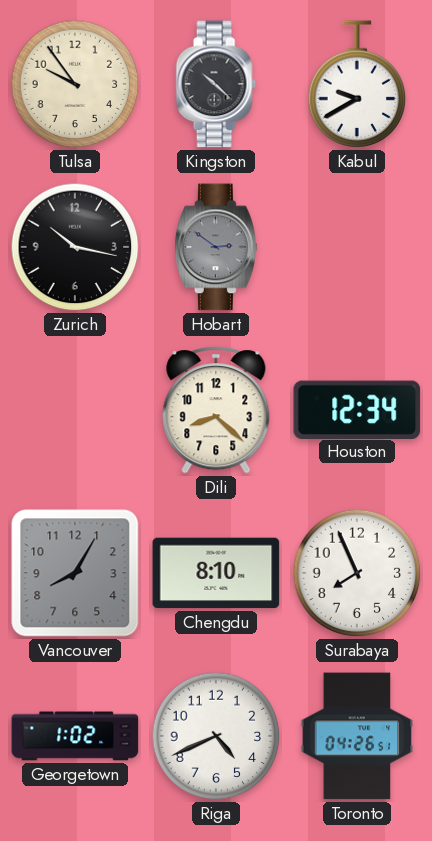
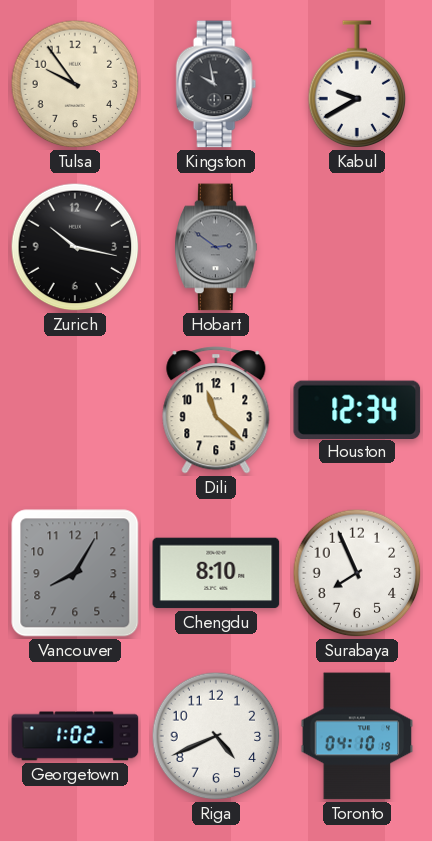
Kingston: 10:22 -> 9:58
Dili: 8:22 -> 11:22
Toronto: 04:26 -> 04:10
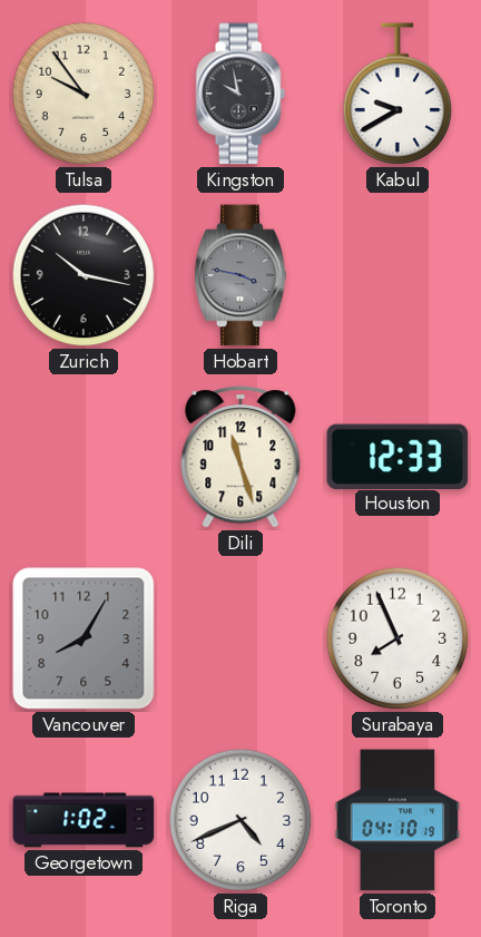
Hobart: 2:51 -> 3:47
Dili: 11:22 -> 11:27
Houston: 12:34 -> 12:33
Chengdu: 8:10 -> none
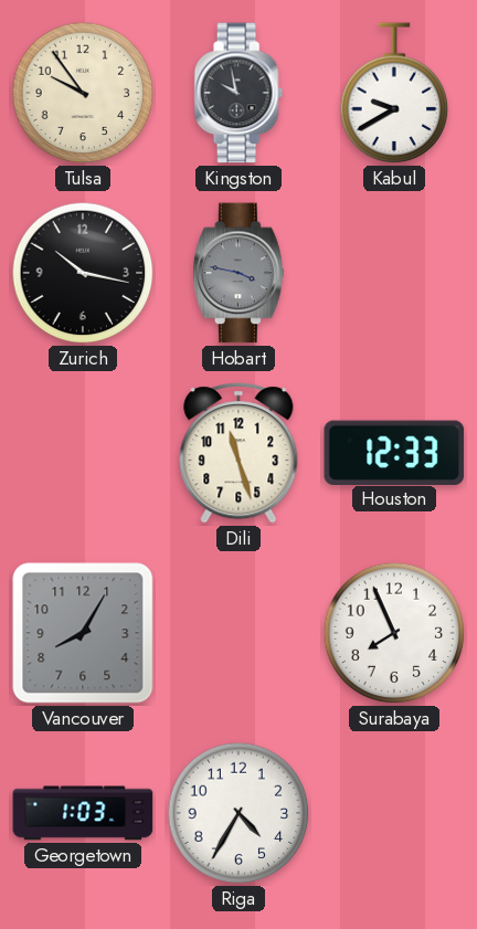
Georgetown: 1:02 -> 1:03
Riga: 4:41 -> 4:35
Toronto: 04:10 -> none
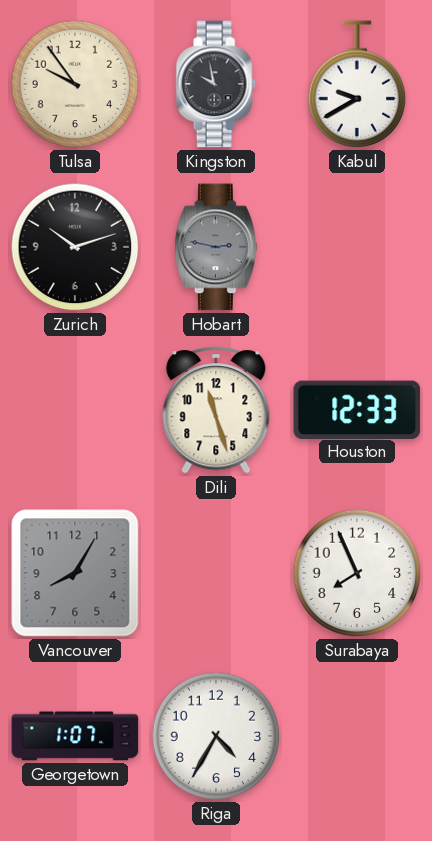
Zurich: 10:17 -> 10:12
Hobart: 3:47 -> 2:47
Georgetown: 1:03 -> 1:07
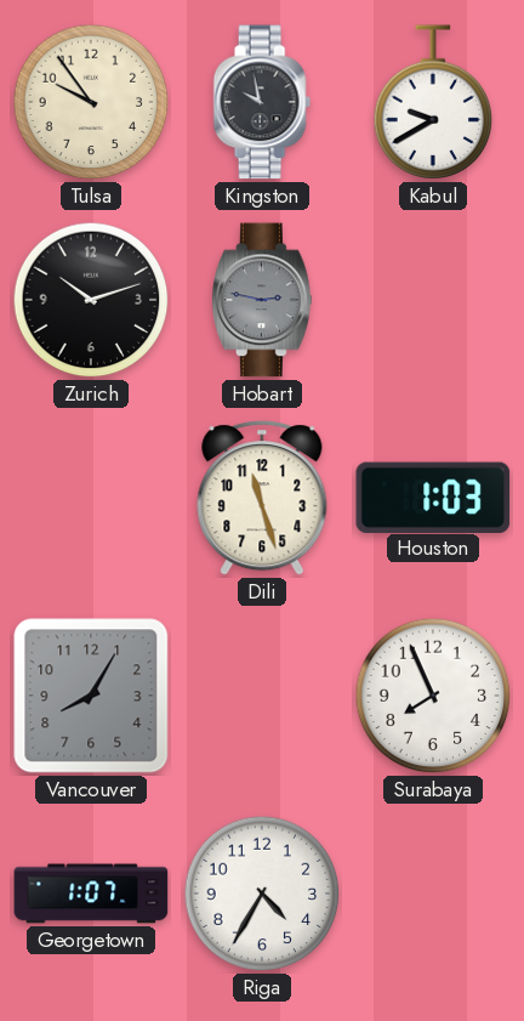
Houston: 12:33 -> 1:03
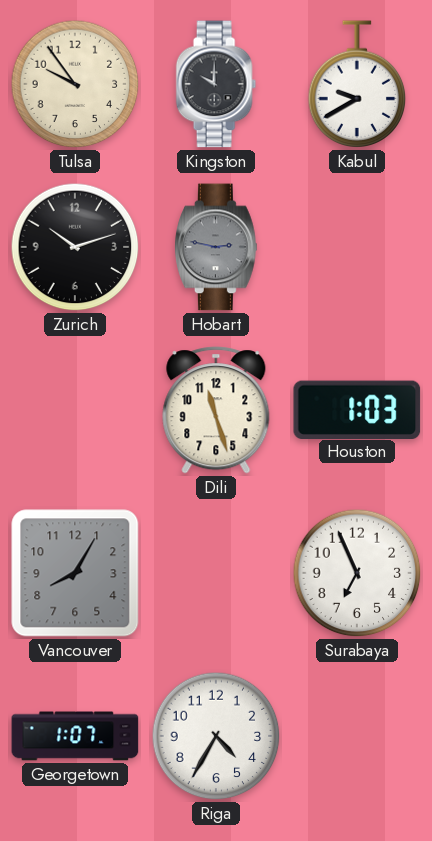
Kingston: 9:58 -> 10:00
Surabaya: 7:56 -> 6:56
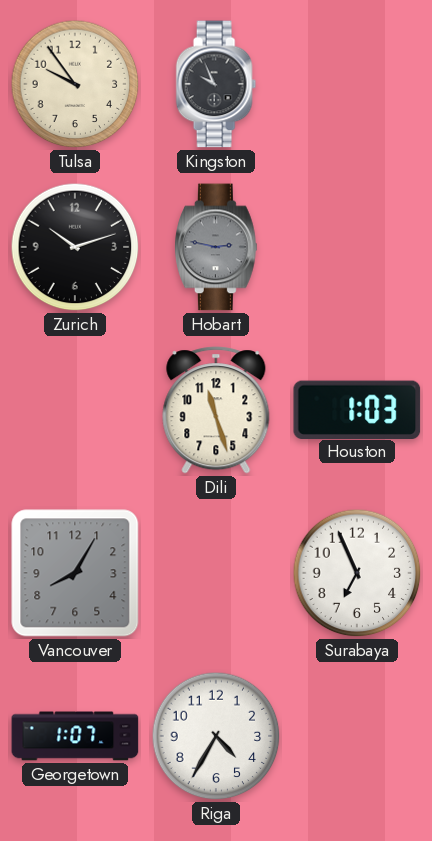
Kingston: 10:00 -> 9:56
Kabul: 9:40 -> none
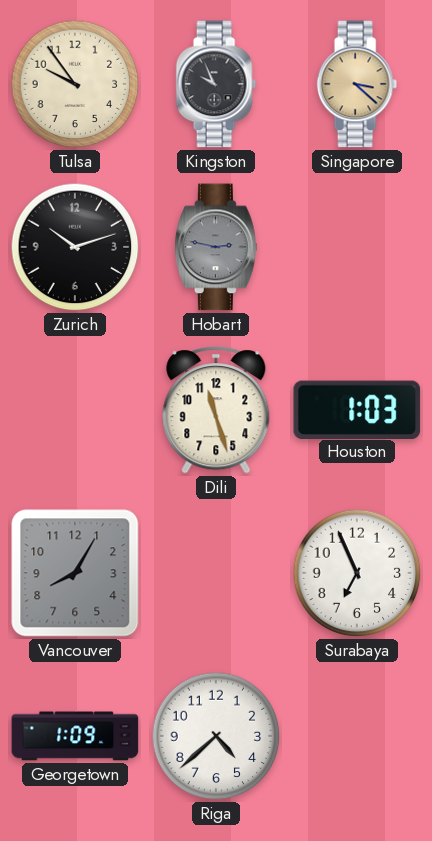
Singapore: none -> 3:22
Georgetown: 1:07 -> 1:09
Riga: 4:35 -> 4:38
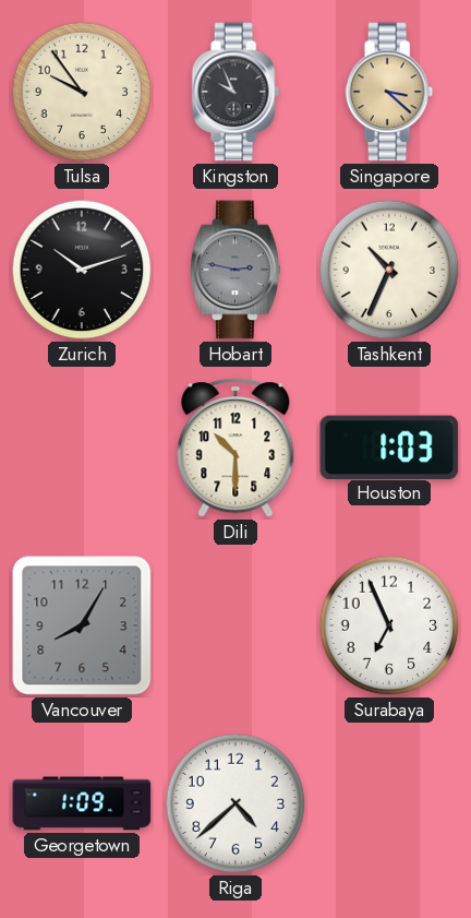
Tashkent: none -> 10:34
Dili: 11:27 -> 10:30
